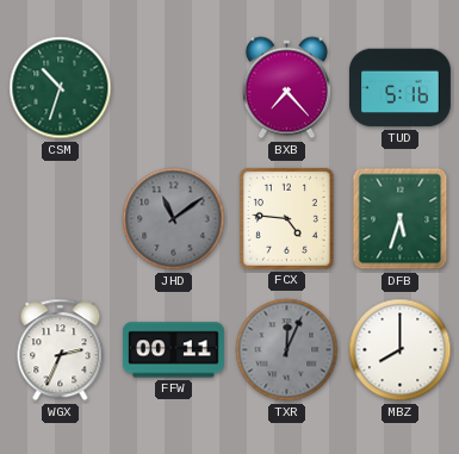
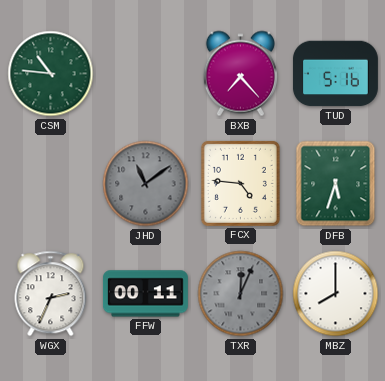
CSM: 10:33 -> 10:46
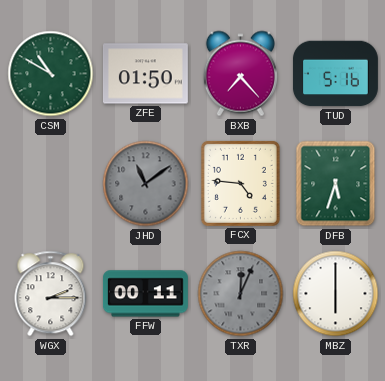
CSM: 10:46 -> 10:50
ZFE: none -> 01:50
WGX: 2:34 -> 2:15
MBZ: 8:00 -> 6:00
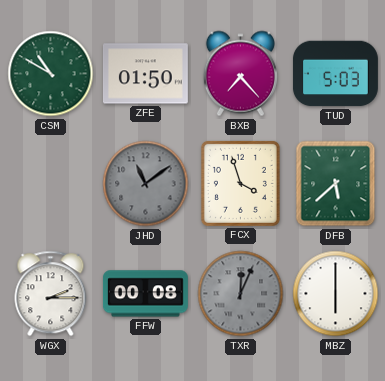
TUD: 5:16 -> 5:03
FCX: 4:46 -> 3:57
DFB: 5:33 -> 5:38
FFW: 00:11 -> 00:08
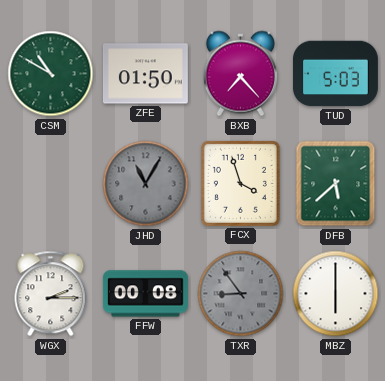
JHD: 11:09 -> 11:05
TXR: 12:04 -> 8:54
